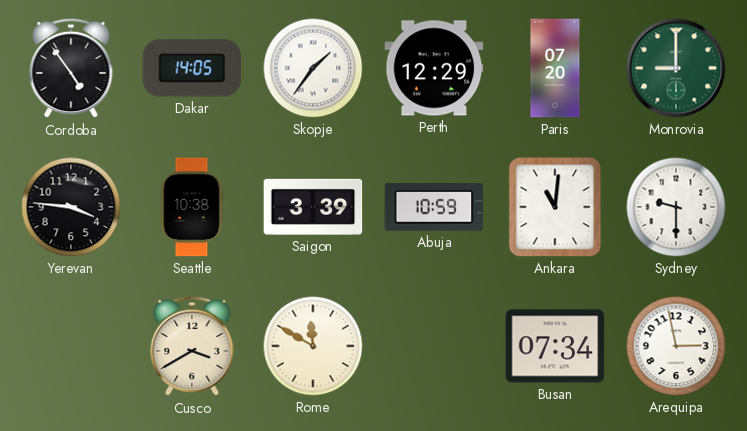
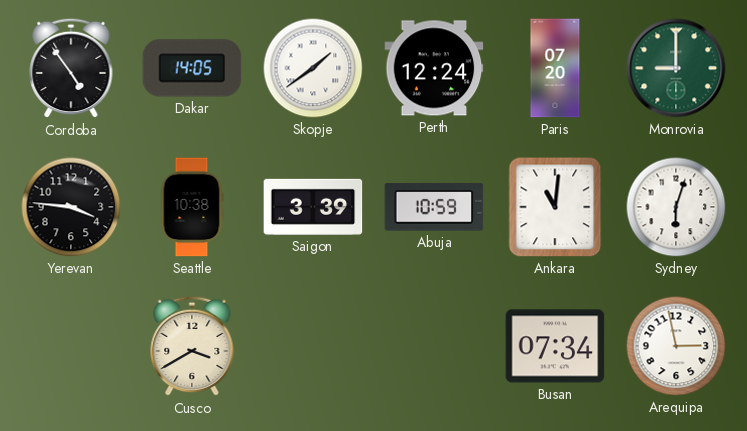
Skopje: 1:36 -> 1:39
Perth: 12:29 -> 12:24
Sydney: 9:30 -> 6:03
Rome: 11:50 -> none
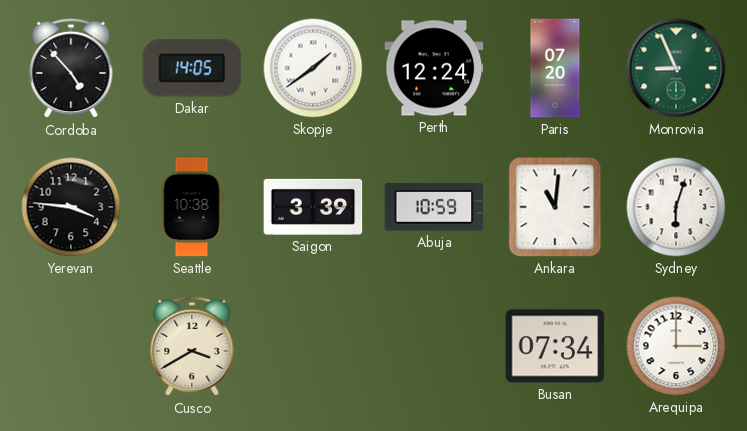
Cordoba: 4:54 -> 4:53
Monrovia: 9:00 -> 8:56
Arequipa: 2:58 -> 3:00
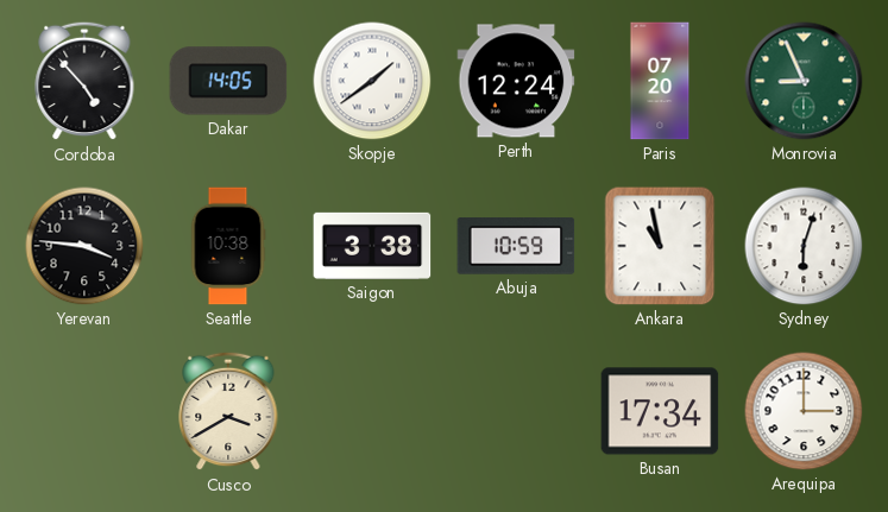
Saigon: 3:39 -> 3:38
Ankara: 11:01 -> 10:58
Busan: 07:34 -> 17:34
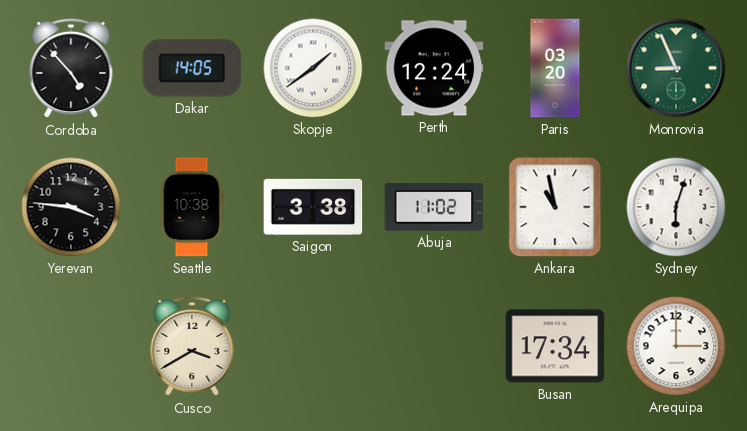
Paris: 07:20 -> 03:20
Abuja: 10:59 -> 11:02
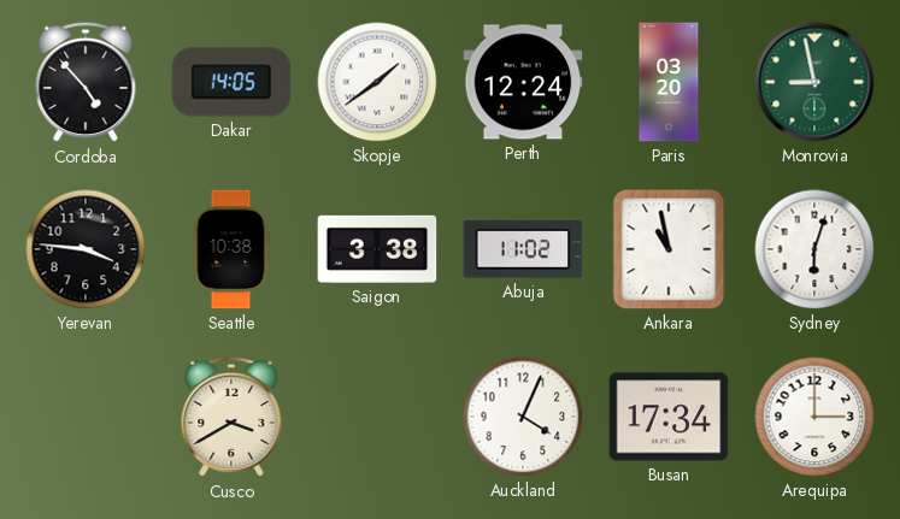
Monrovia: 8:56 -> 8:58
Auckland: none -> 4:04
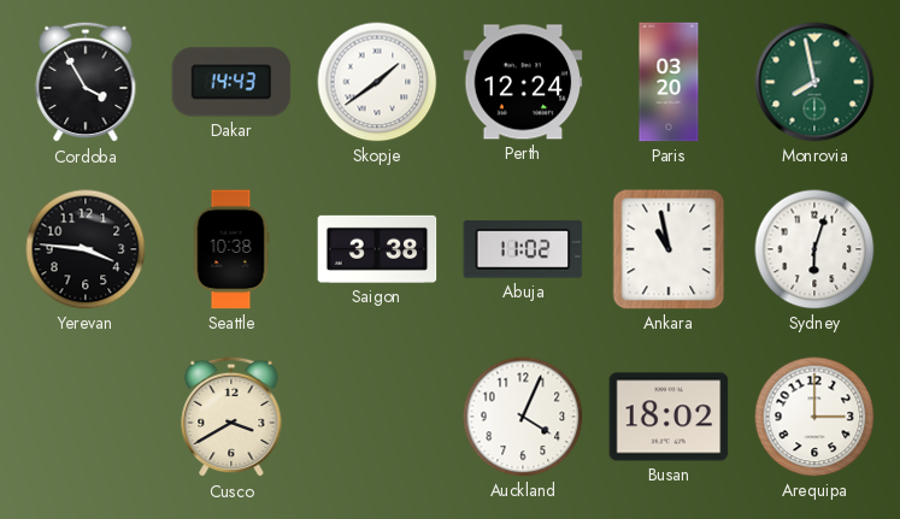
Cordoba: 4:53 -> 3:55
Dakar: 14:05 -> 14:43
Monrovia: 8:58 -> 7:58
Busan: 17:34 -> 18:02
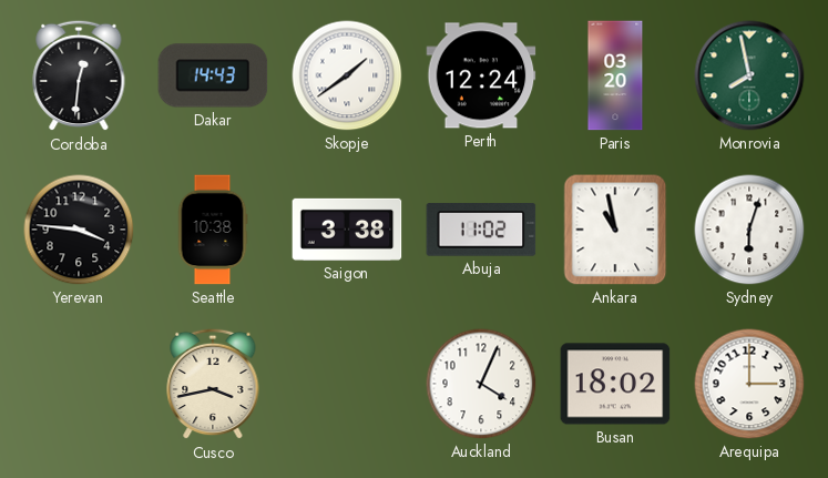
Cordoba: 3:55 -> 12:31
Cusco: 3:40 -> 3:43
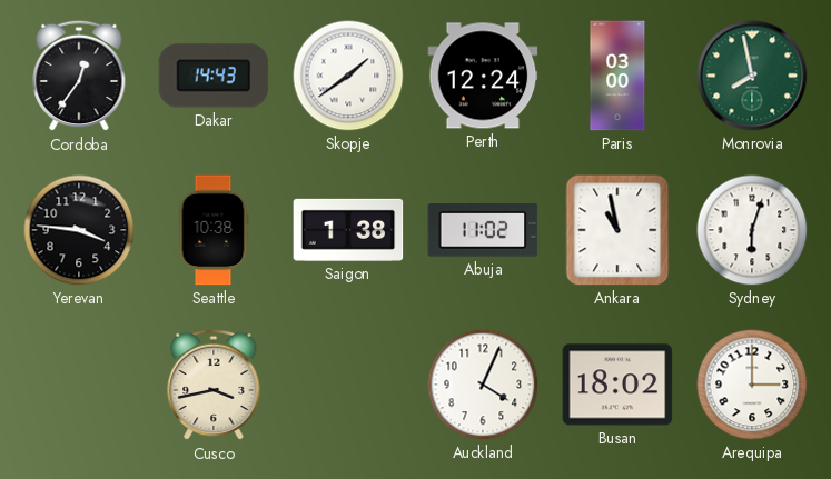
Cordoba: 12:31 -> 12:36
Paris: 03:20 -> 03:00
Saigon: 3:38 -> 1:38
